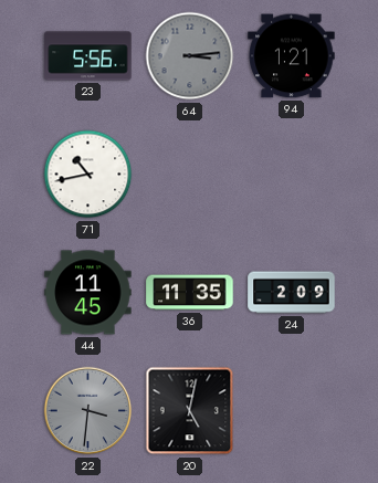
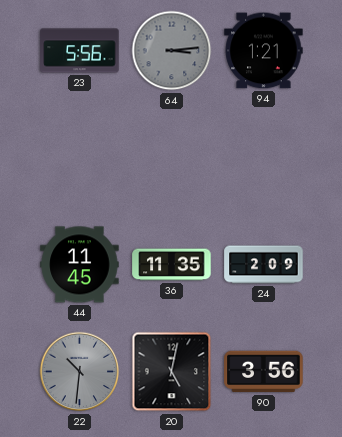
71: 10:43 -> none
22: 3:31 -> 10:31
90: none -> 3:56
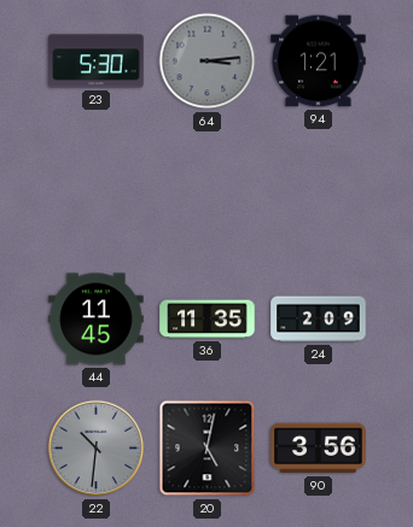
23: 5:56 -> 5:30
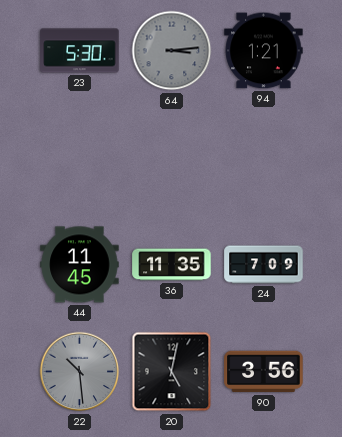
24: 2:09 -> 7:09
22: 10:31 -> 10:29
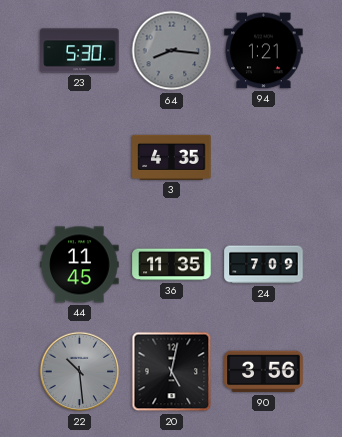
64: 3:14 -> 8:16
3: none -> 4:35
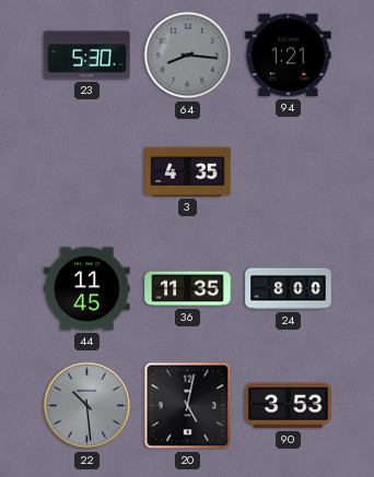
24: 7:09 -> 8:00
90: 3:56 -> 3:53
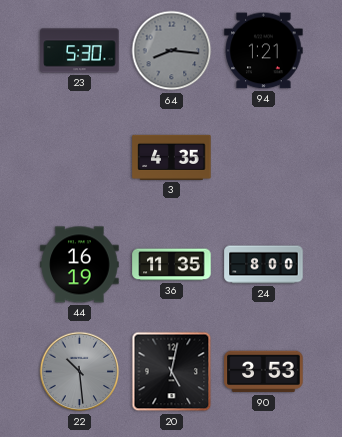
44: 11:45 -> 16:19
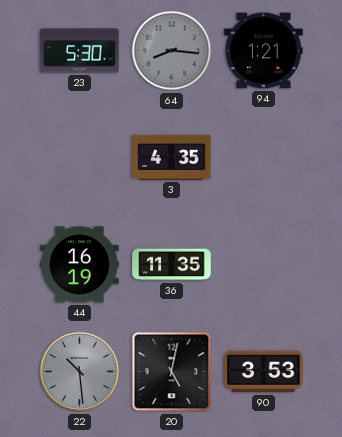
24: 8:00 -> none
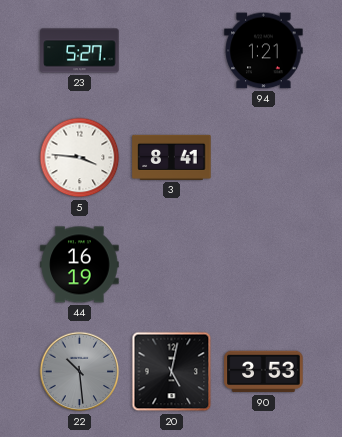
23: 5:30 -> 5:27
64: 8:16 -> none
5: none -> 3:46
3: 4:35 -> 8:41
36: 11:35 -> none
